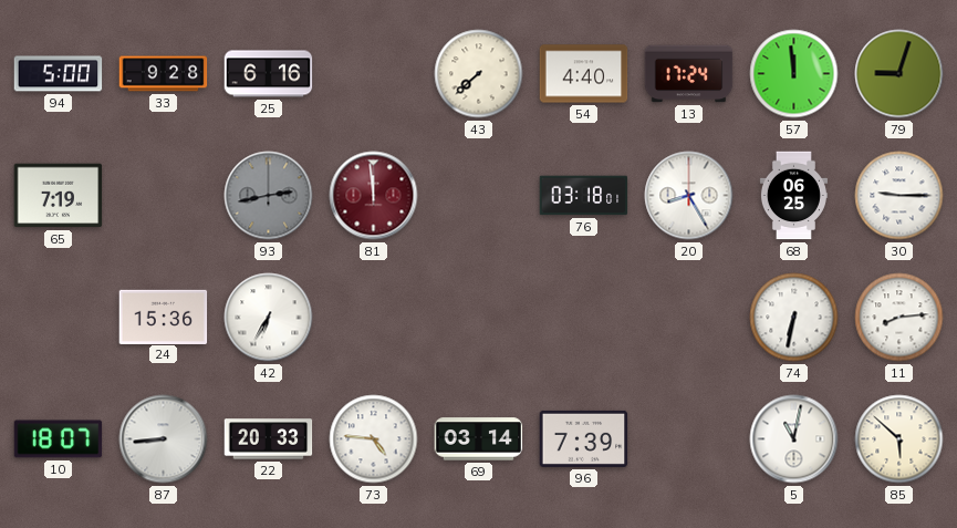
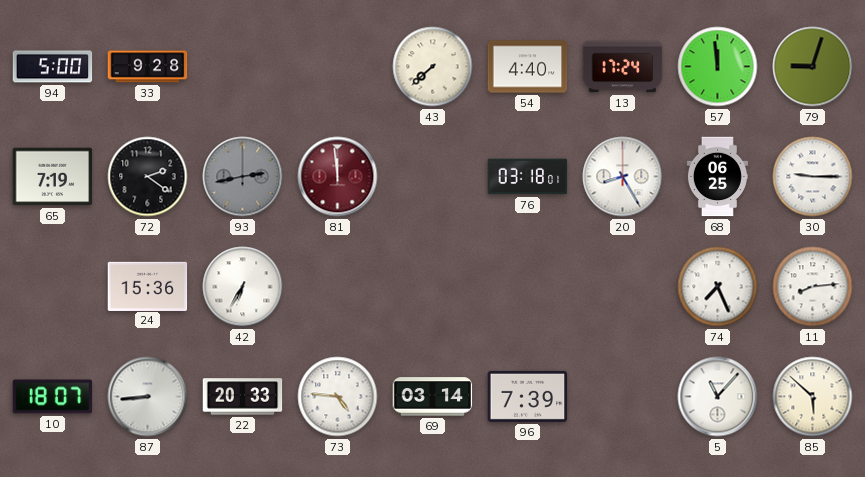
25: 6:16 -> none
72: none -> 2:21
74: 6:32 -> 7:26
5: 11:02 -> 11:07
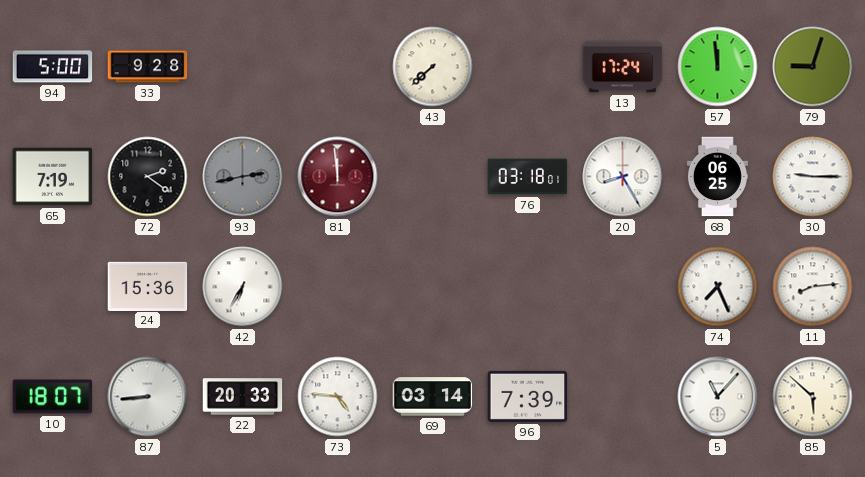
54: 4:40 -> none
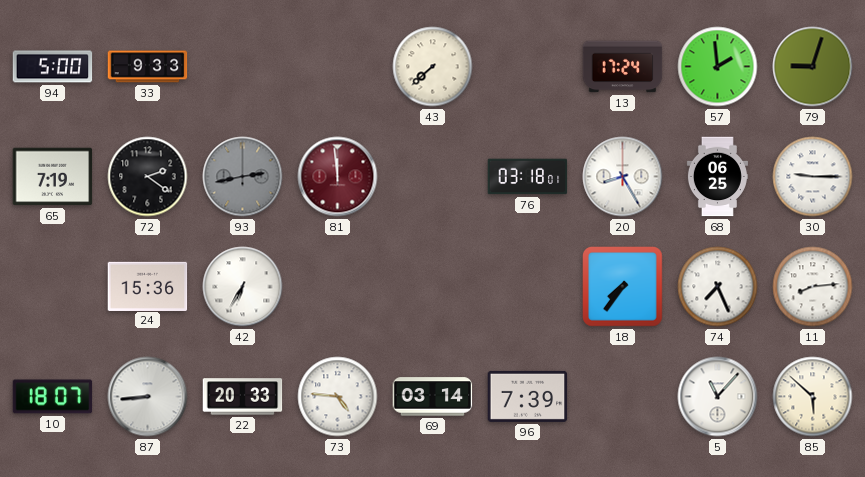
33: 9:28 -> 9:33
57: 11:59 -> 1:59
18: none -> 7:36
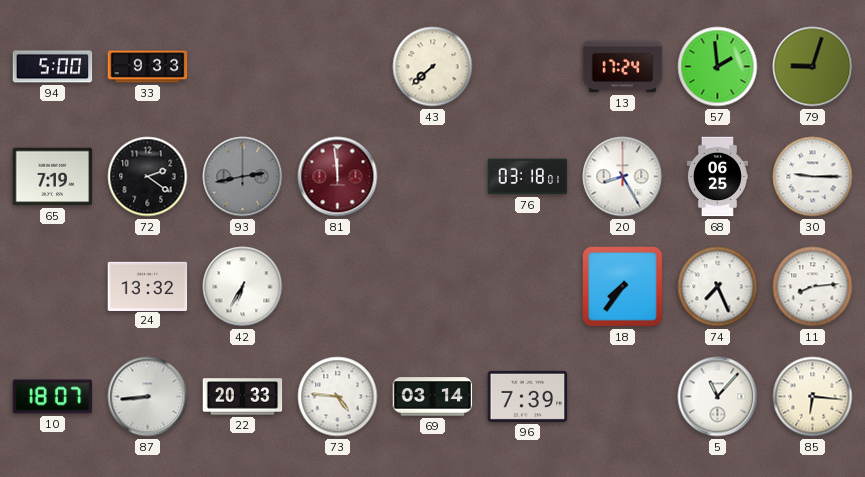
24: 15:36 -> 13:32
85: 5:52 -> 6:16
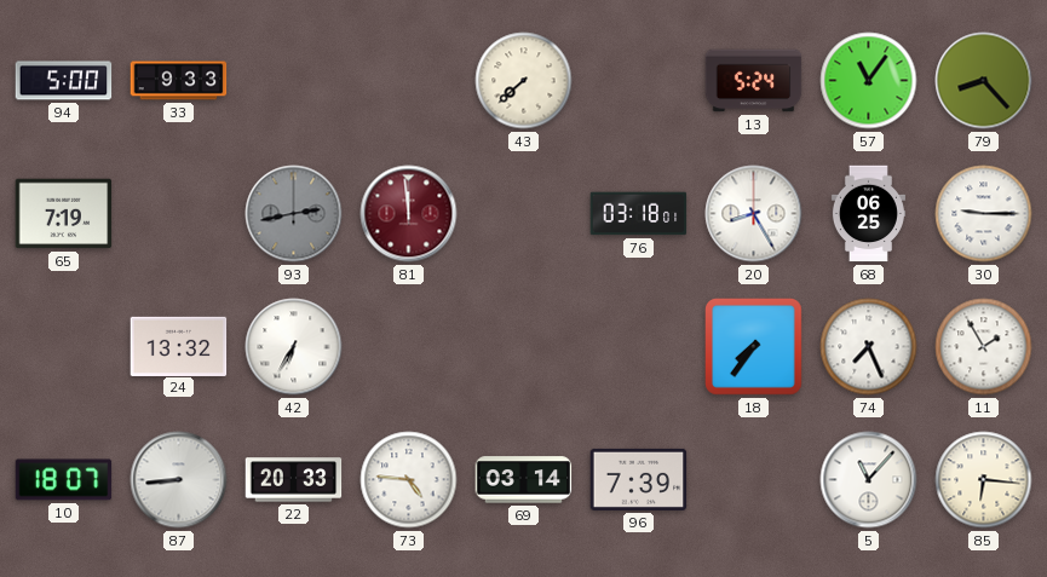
13: 17:24 -> 5:24
57: 1:59 -> 11:06
79: 9:03 -> 8:23
72: 2:21 -> none
11: 8:14 -> 1:55
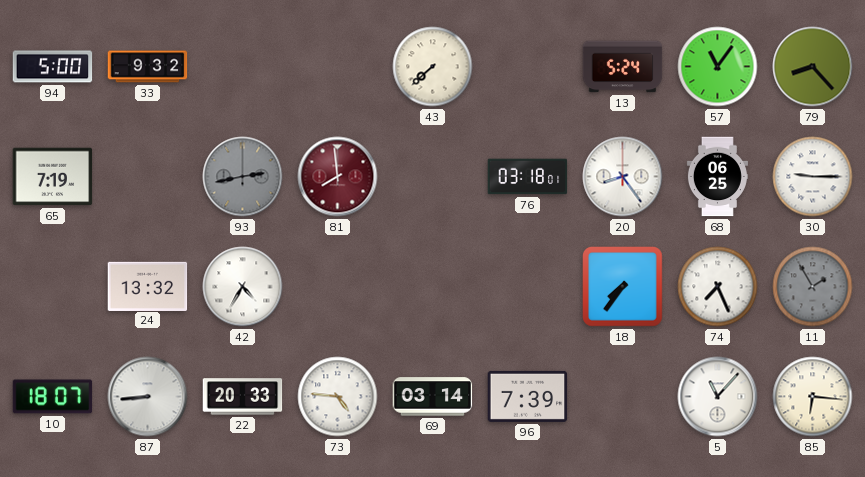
33: 9:33 -> 9:32
81: 11:59 -> 7:59
20: 8:25 -> 8:24
42: 6:35 -> 4:35
11 dial: white -> grey
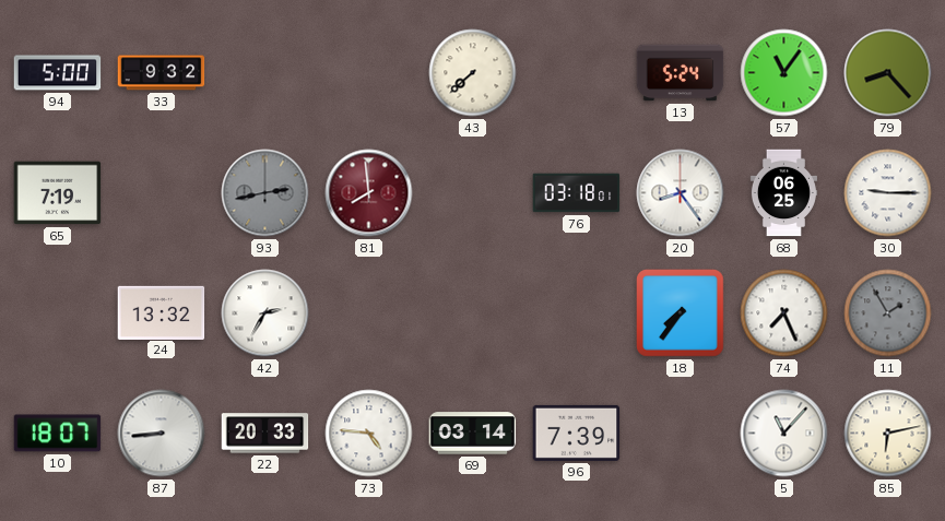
42: 4:35 -> 2:35
85: 6:16 -> 6:13
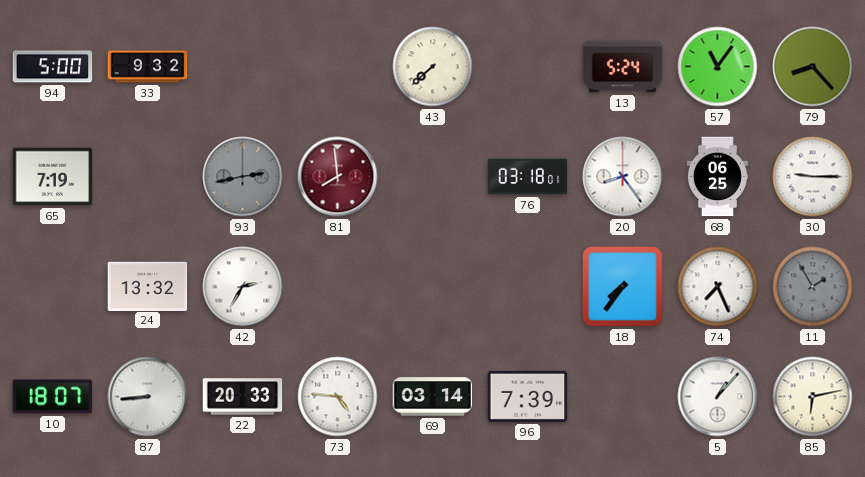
5: 11:07 -> 1:07
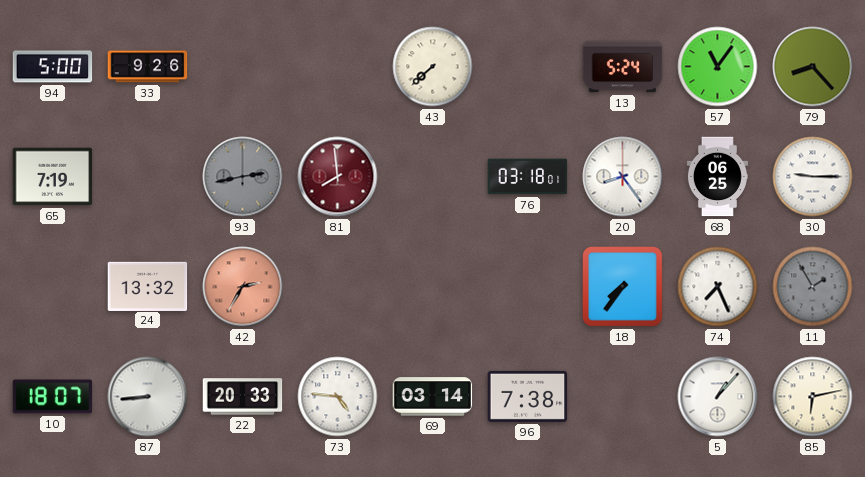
33: 9:32 -> 9:26
42 dial: white -> salmon
96: 7:39 -> 7:38
